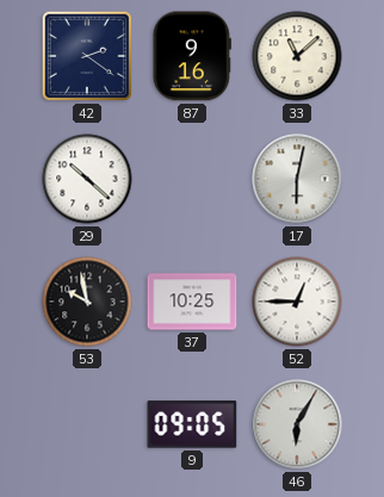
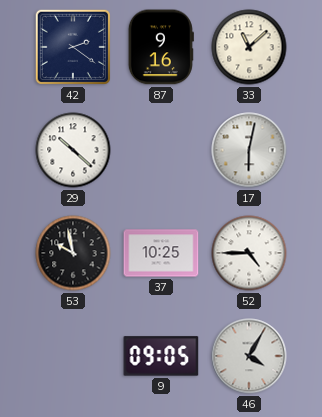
52: 12:45 -> 4:45
46: 6:05 -> 4:05
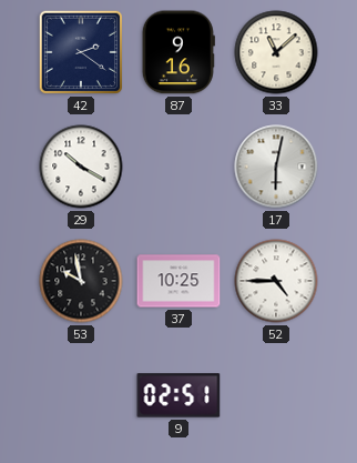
29: 10:22 -> 10:20
9: 09:05 -> 02:51
46: 4:05 -> none
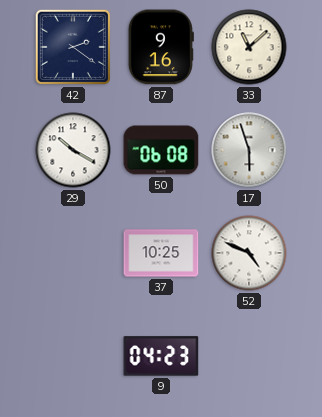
50: none -> 06:08
17: 6:02 -> 5:57
53: 9:58 -> none
52: 4:45 -> 4:49
9: 02:51 -> 04:23
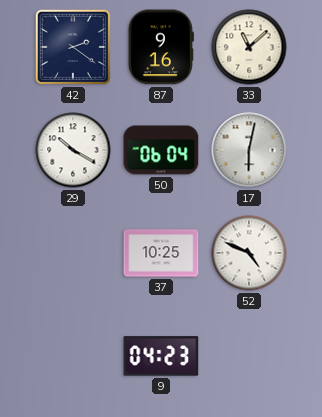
50: 06:08 -> 06:04
17: 5:57 -> 6:02
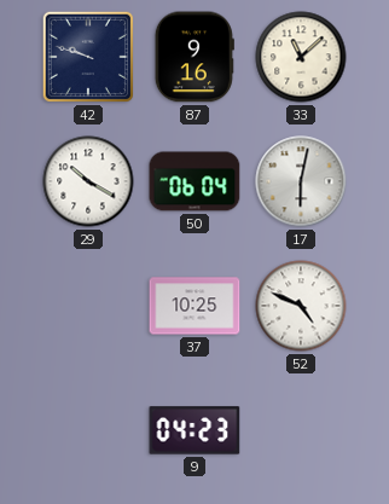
42: 2:21 -> 9:48
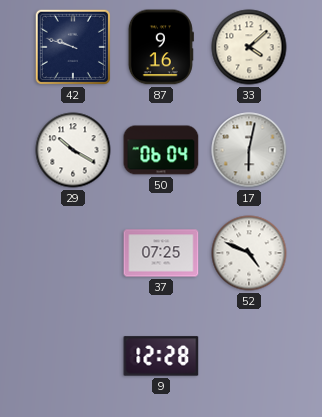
33: 11:08 -> 4:08
37: 10:25 -> 07:25
9: 04:23 -> 12:28
